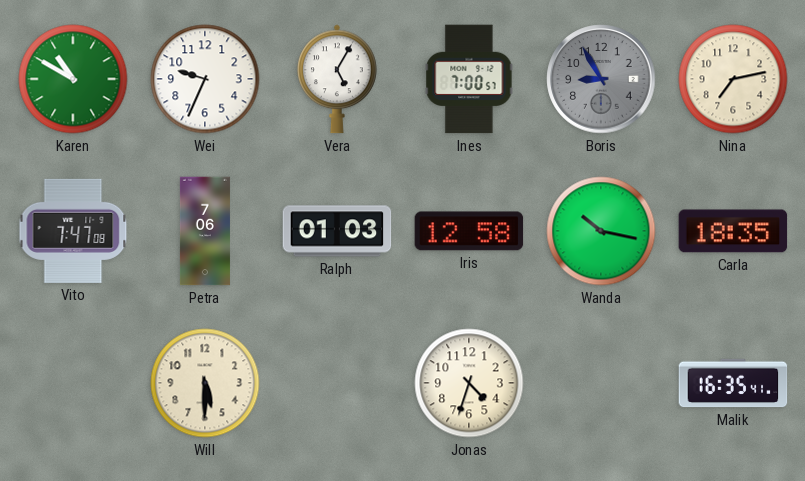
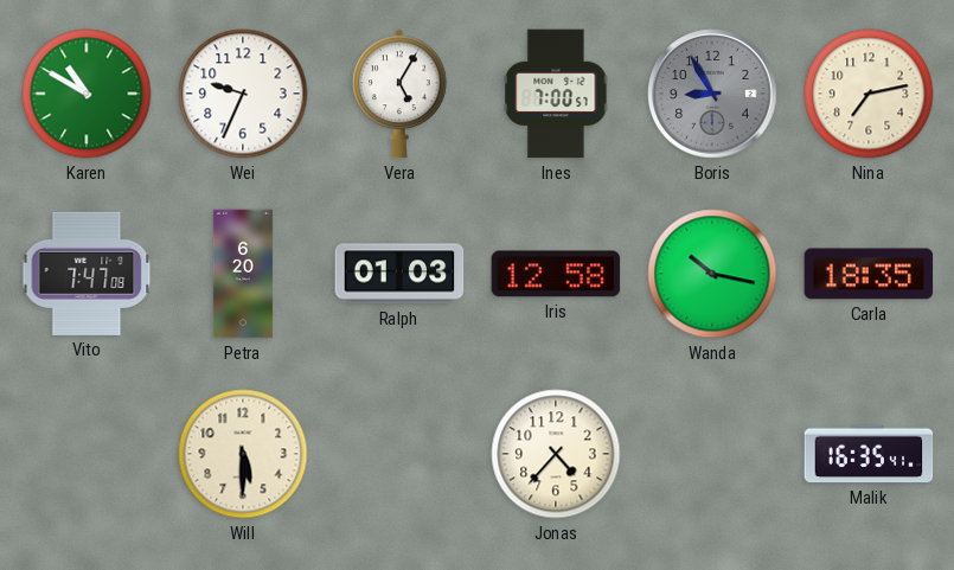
Petra: 7:06 -> 6:20
Jonas: 4:33 -> 4:37
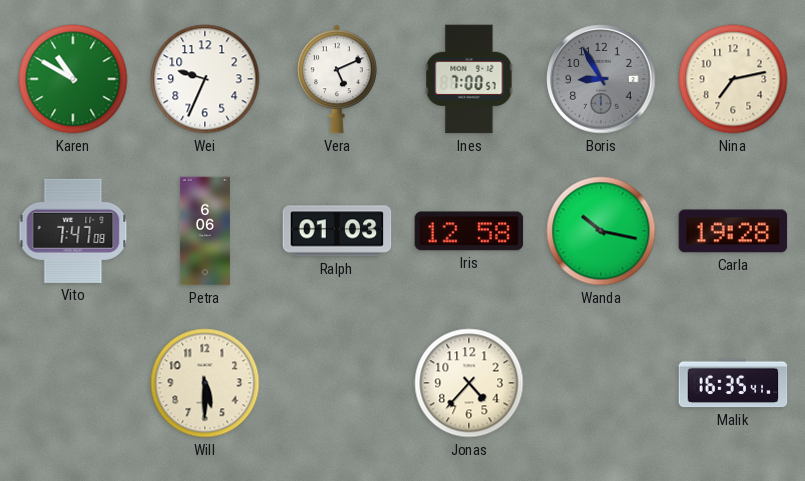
Vera: 5:05 -> 5:11
Petra: 6:20 -> 6:06
Carla: 18:35 -> 19:28
